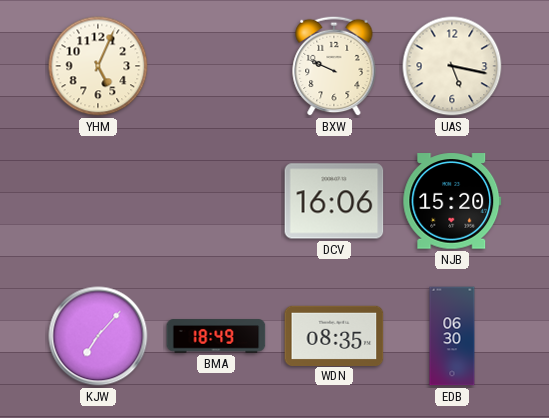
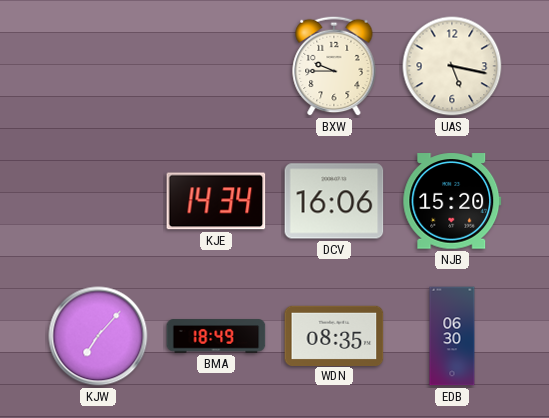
YHM: 5:04 -> none
BXW: 9:49 -> 9:45
KJE: none -> 14:34
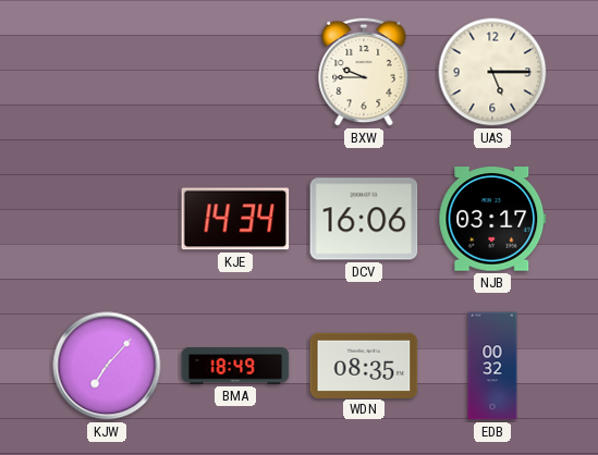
UAS: 5:17 -> 5:15
NJB: 15:20 -> 03:17
EDB: 06:30 -> 00:32
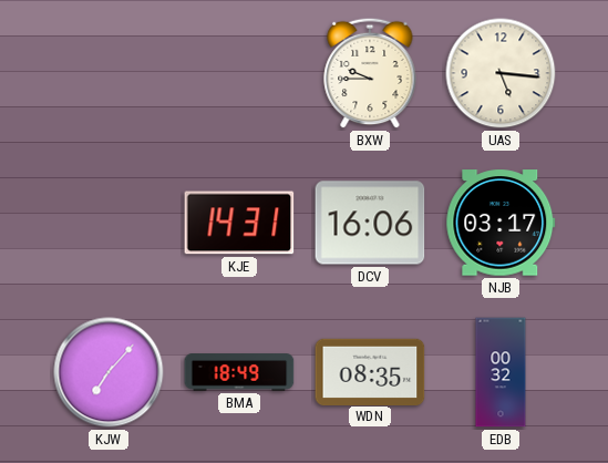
UAS: 5:15 -> 5:16
KJE: 14:34 -> 14:31
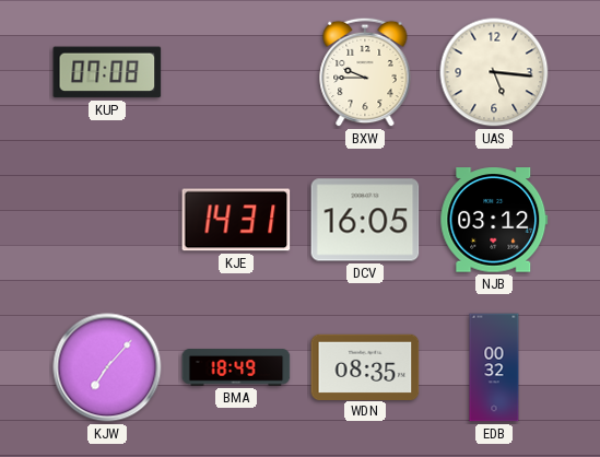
KUP: none -> 07:08
DCV: 16:06 -> 16:05
NJB: 03:17 -> 03:12
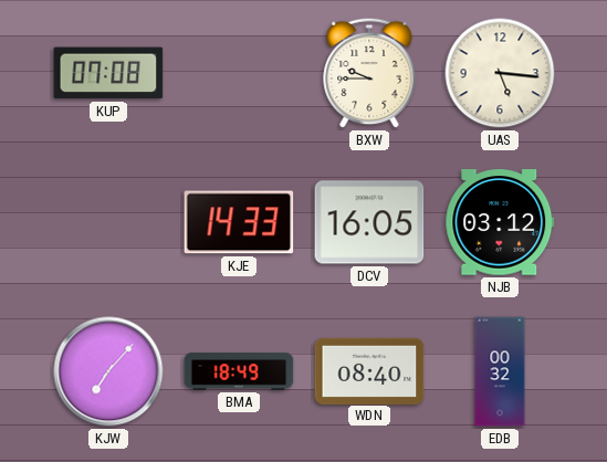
KJE: 14:31 -> 14:33
WDN: 08:35 -> 08:40
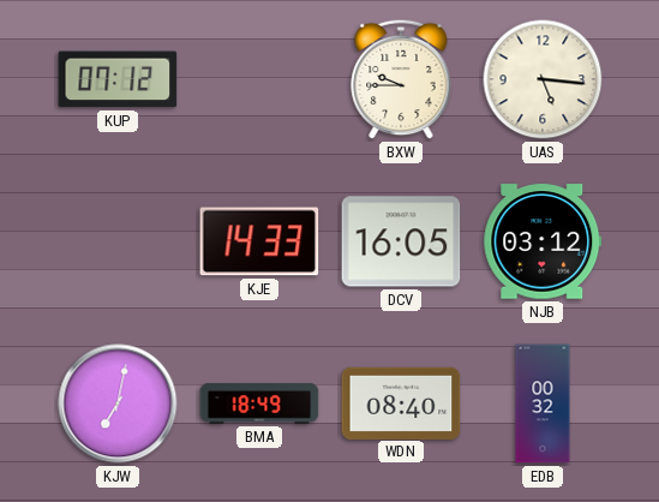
KUP: 07:08 -> 07:12
KJW: 7:07 -> 7:02
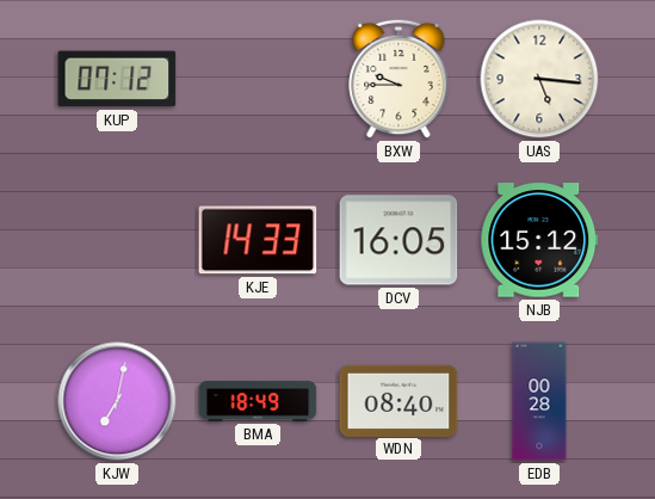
NJB: 03:12 -> 15:12
EDB: 00:32 -> 00:28
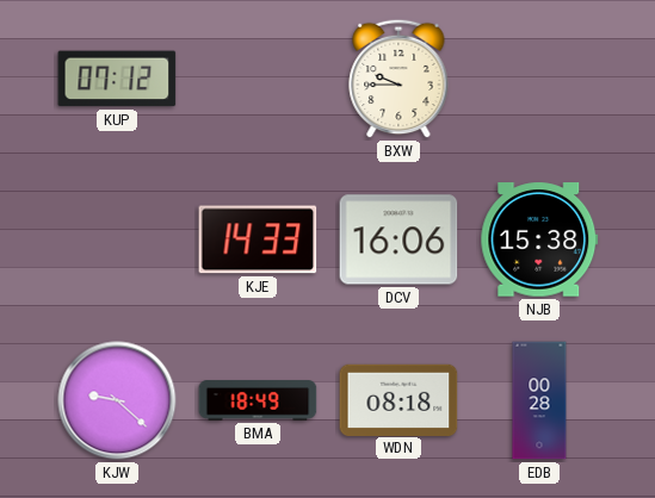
UAS: 5:16 -> none
DCV: 16:05 -> 16:06
NJB: 15:12 -> 15:38
KJW: 7:02 -> 9:22
WDN: 08:40 -> 08:18
